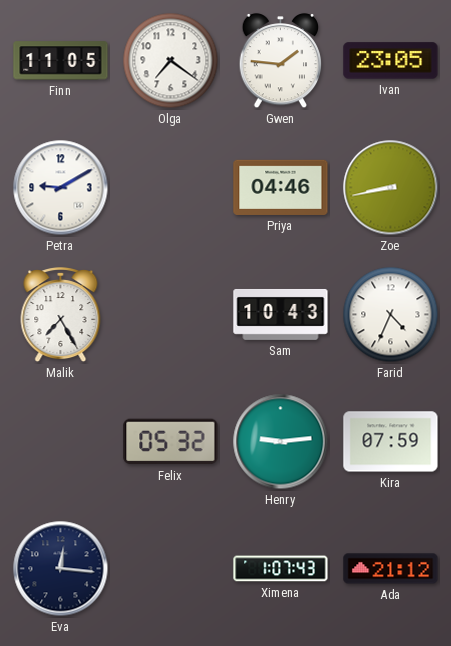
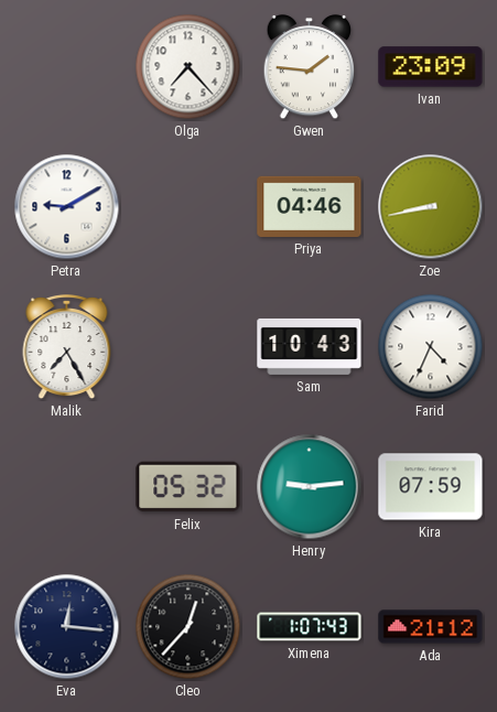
Finn: 11:05 -> none
Olga: 7:21 -> 7:23
Ivan: 23:05 -> 23:09
Cleo: none -> 12:37
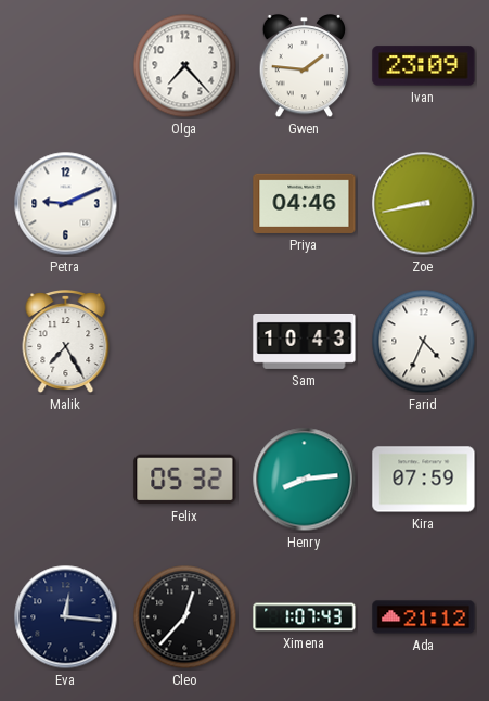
Petra: 9:10 -> 9:11
Henry: 9:14 -> 8:14
